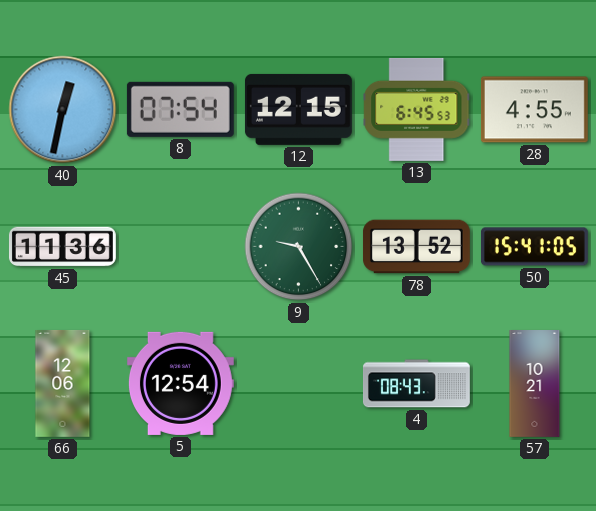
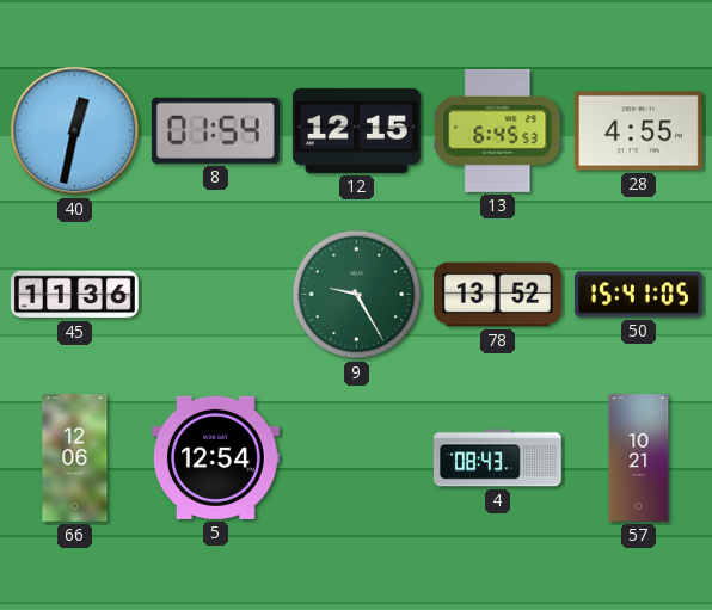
8: 07:54 -> 01:54
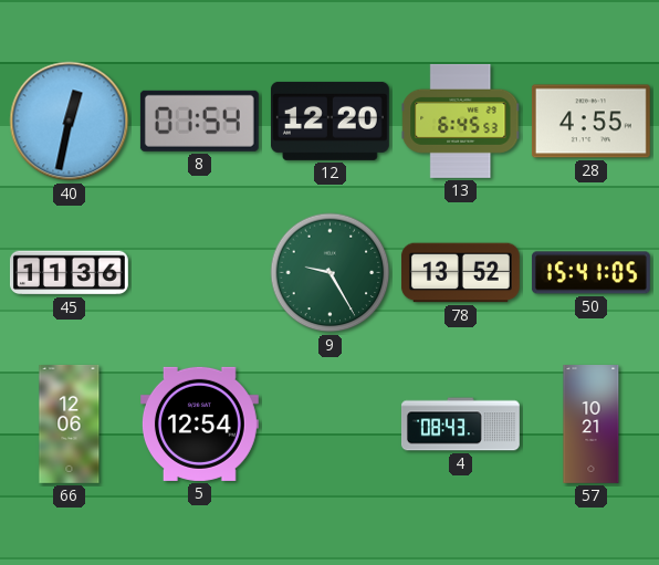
12: 12:15 -> 12:20
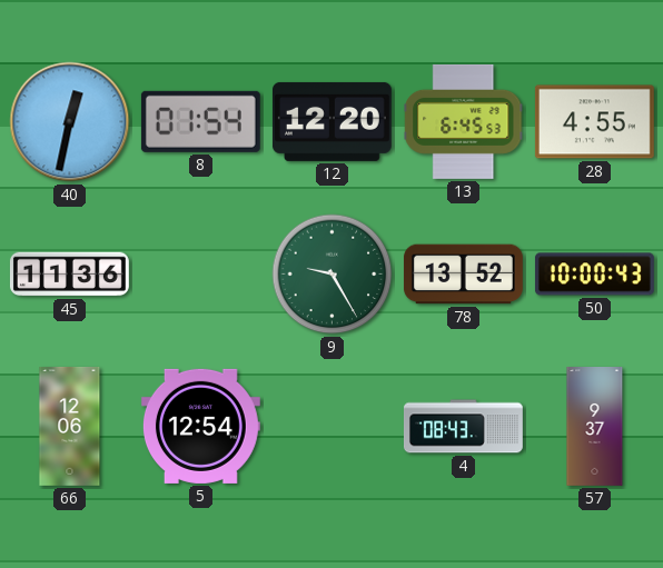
50: 15:41 -> 10:00
57: 10:21 -> 9:37
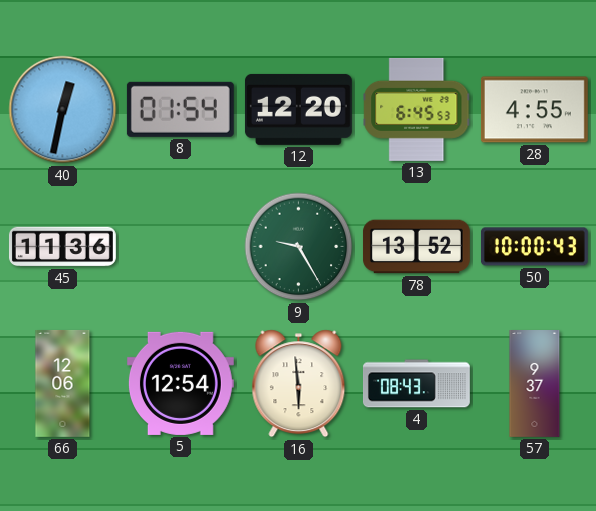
16: none -> 5:59
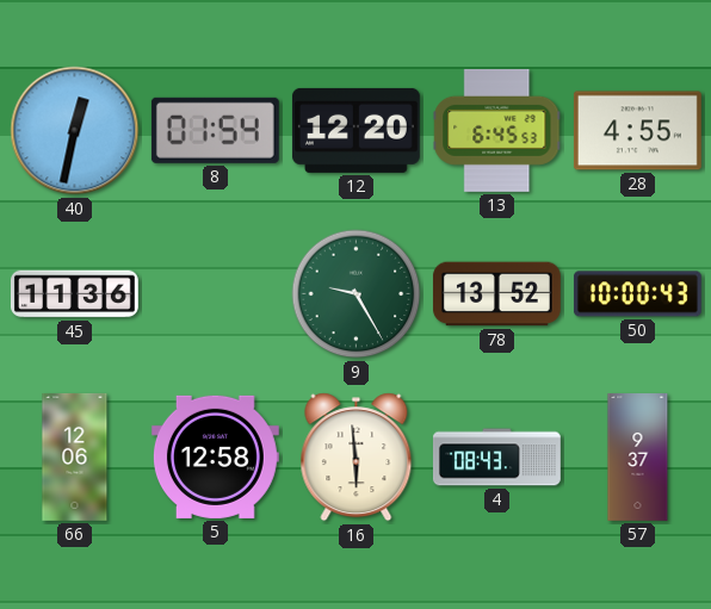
5: 12:54 -> 12:58
